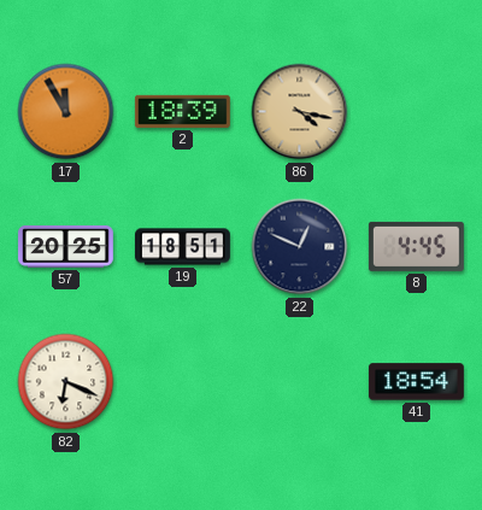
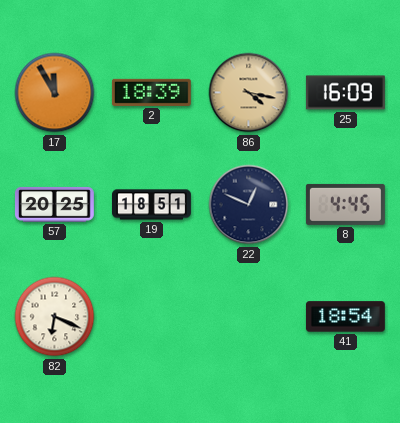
25: none -> 16:09
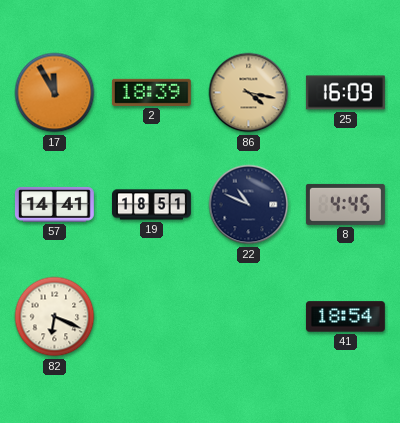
57: 20:25 -> 14:41
22: 12:49 -> 10:49
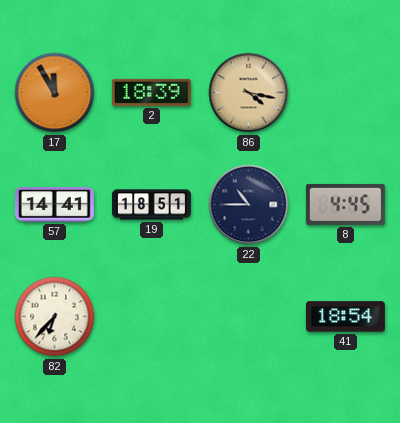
25: 16:09 -> none
22: 10:49 -> 10:45
82: 6:19 -> 6:37
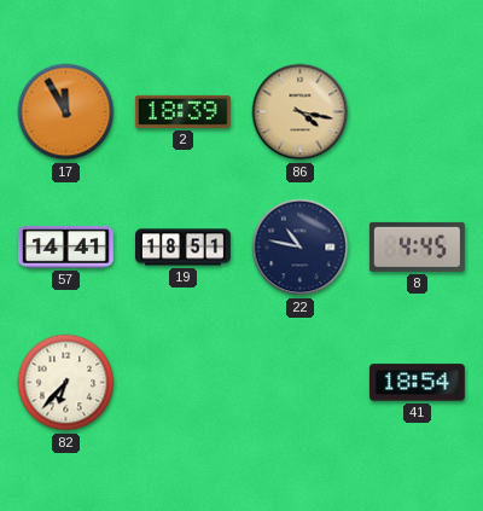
22: 10:45 -> 10:47
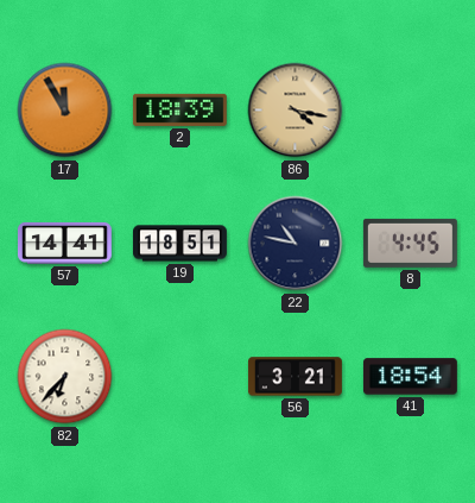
56: none -> 3:21
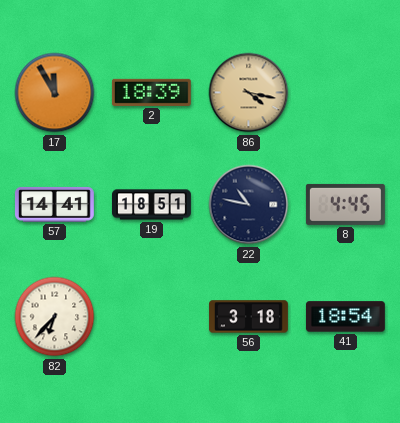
56: 3:21 -> 3:18
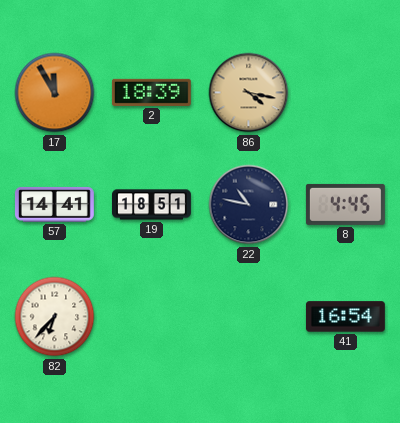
56: 3:18 -> none
41: 18:54 -> 16:54
